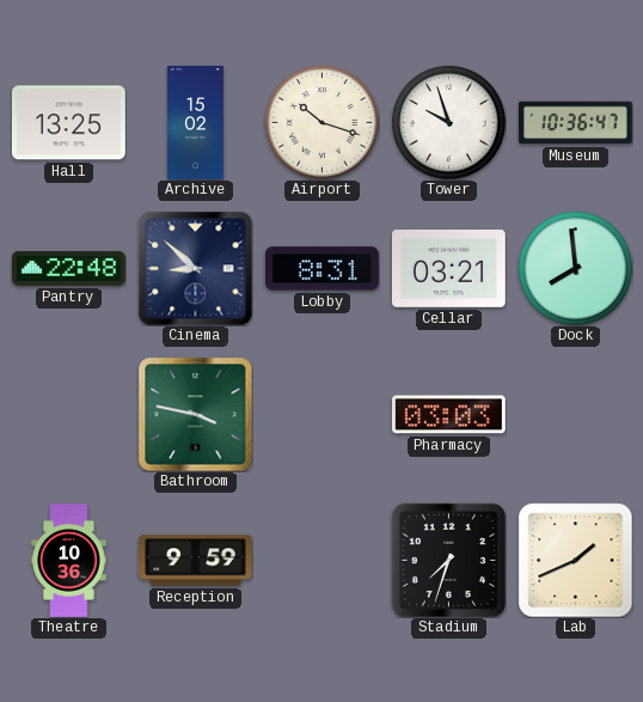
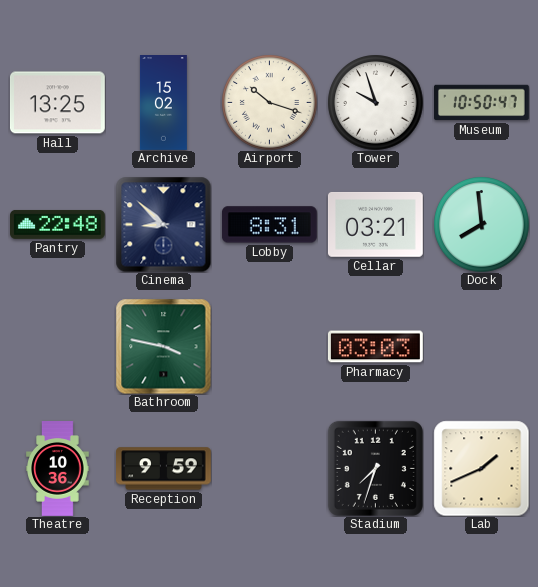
Museum: 10:36 -> 10:50
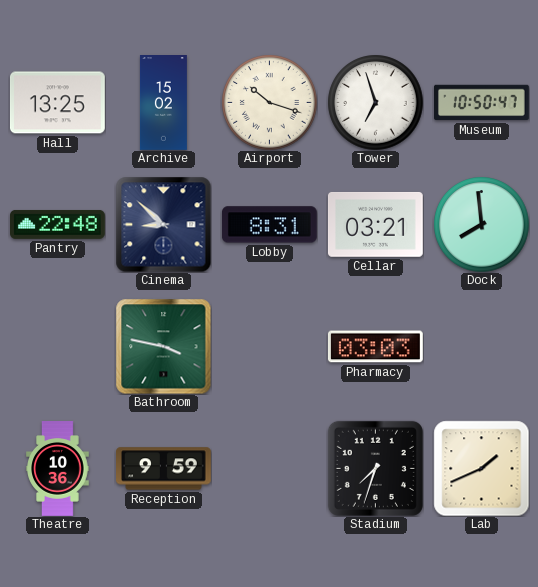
Tower: 9:57 -> 6:57
